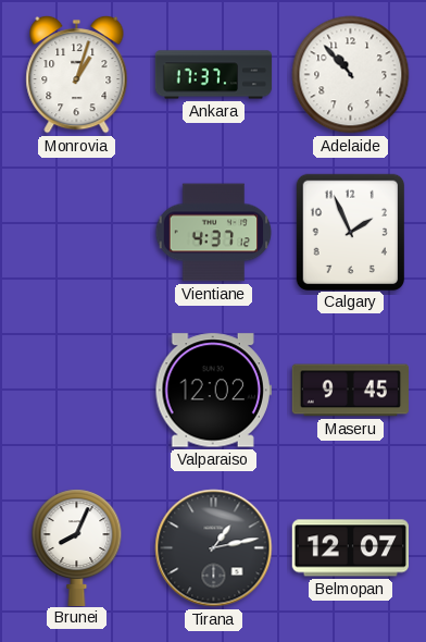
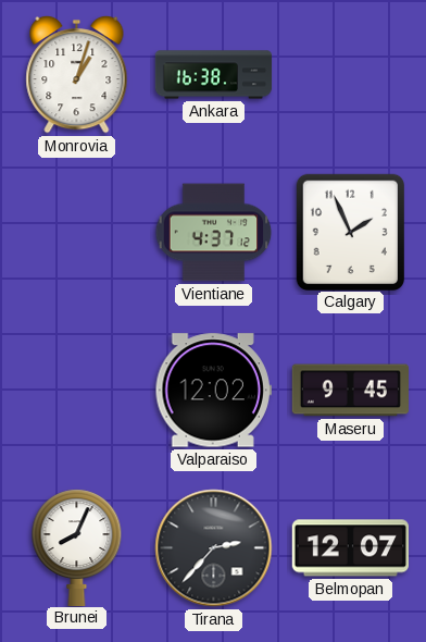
Ankara: 17:37 -> 16:38
Adelaide: 10:53 -> none
Tirana: 1:13 -> 2:37
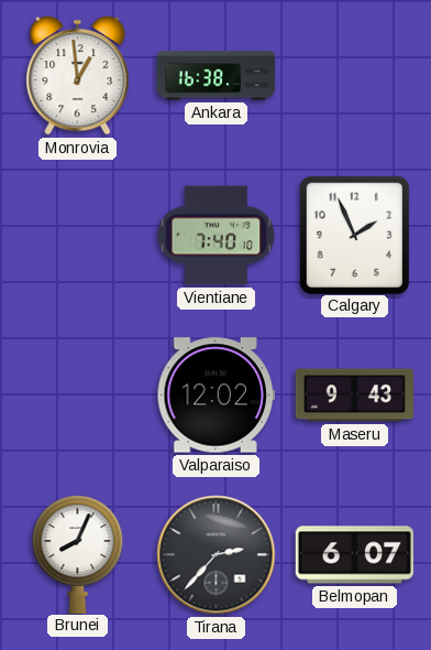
Monrovia: 1:03 -> 12:59
Vientiane: 4:37 -> 7:40
Maseru: 9:45 -> 9:43
Belmopan: 12:07 -> 6:07
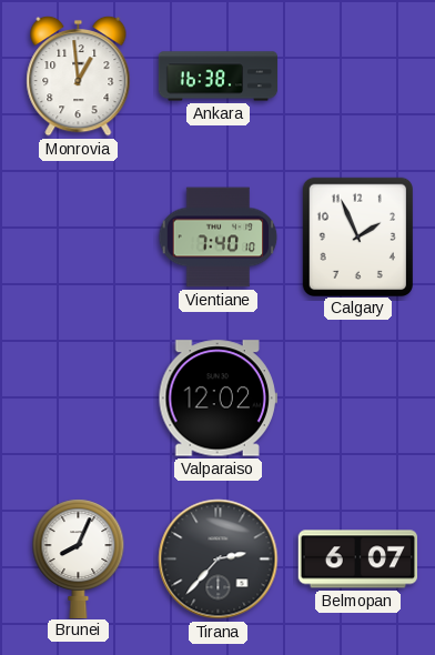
Maseru: 9:43 -> none
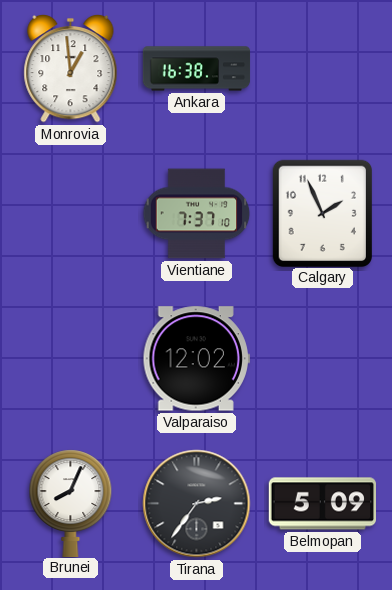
Vientiane: 7:40 -> 7:37
Tirana: 2:37 -> 2:36
Belmopan: 6:07 -> 5:09
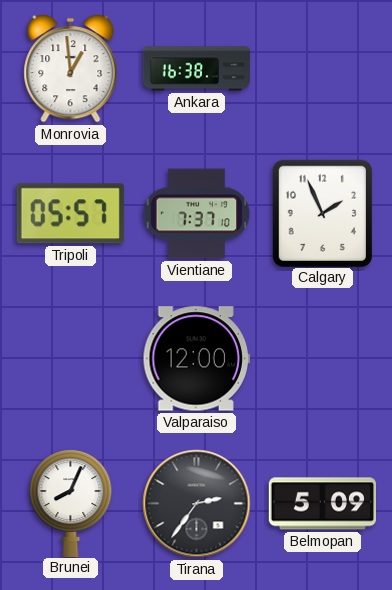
Tripoli: none -> 05:57
Valparaiso: 12:02 -> 12:00
